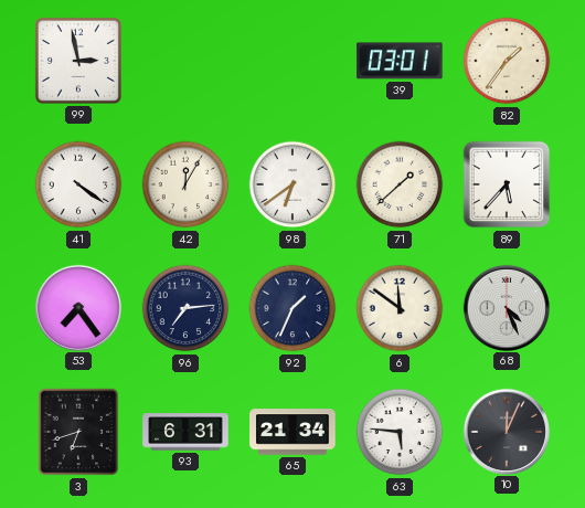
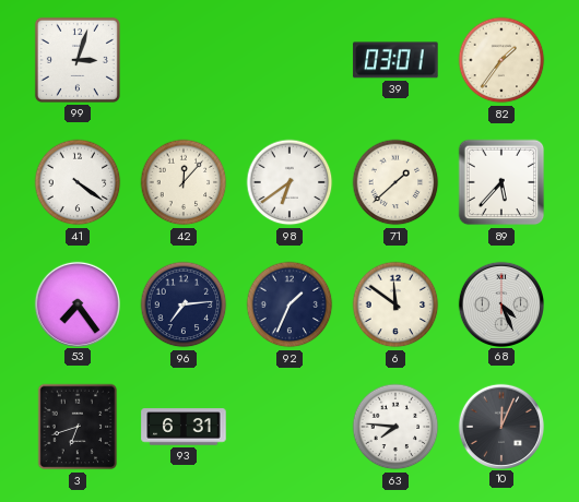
99: 2:58 -> 3:03
42: 12:05 -> 12:07
65: 21:34 -> none
63: 5:46 -> 7:46
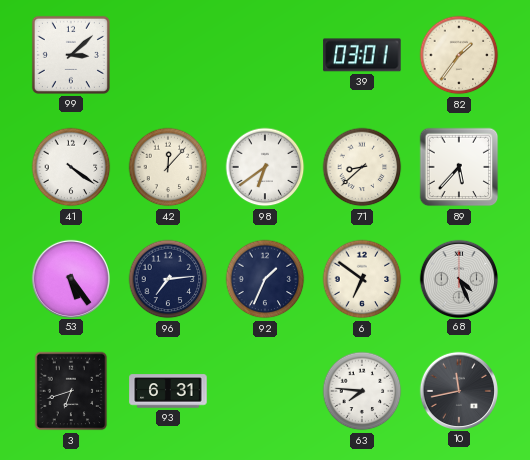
99: 3:03 -> 3:08
71: 1:38 -> 8:38
53: 7:24 -> 5:24
6: 11:51 -> 6:51
10: 12:04 -> 11:43
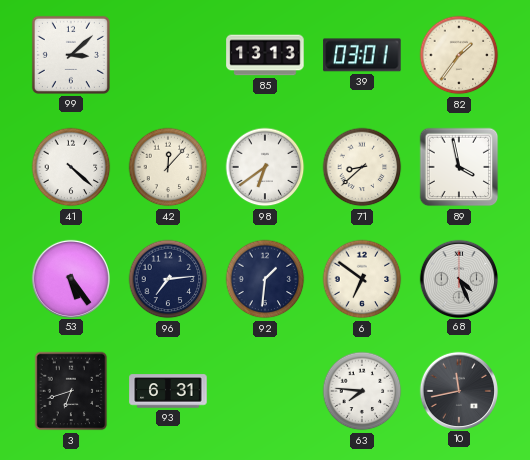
85: none -> 13:13
41: 4:21 -> 4:22
89: 5:37 -> 3:58
92: 1:34 -> 1:31
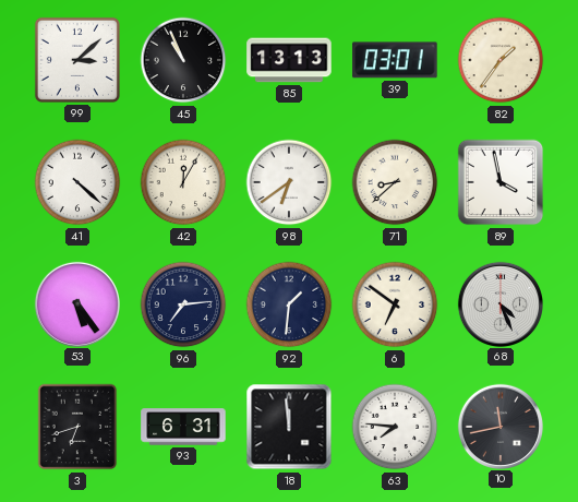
45: none -> 10:56
42: 12:07 -> 12:05
18: none -> 11:59
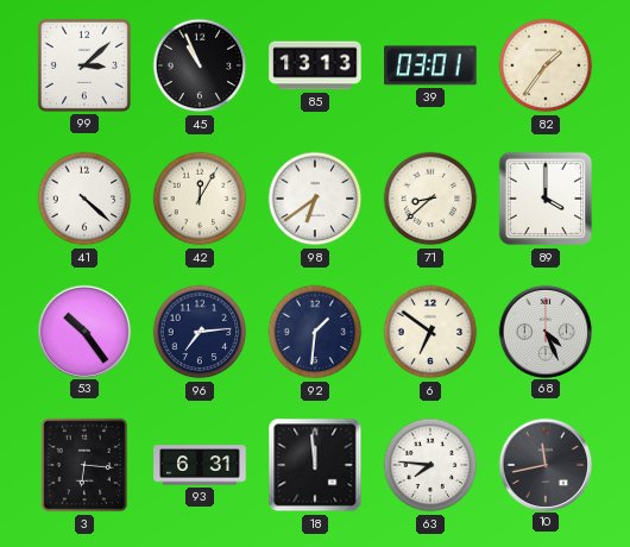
89: 3:58 -> 4:00
53: 5:24 -> 10:24
3: 6:42 -> 6:16
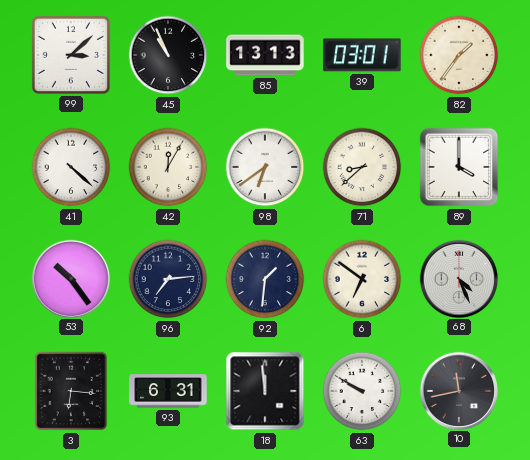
63: 7:46 -> 9:50
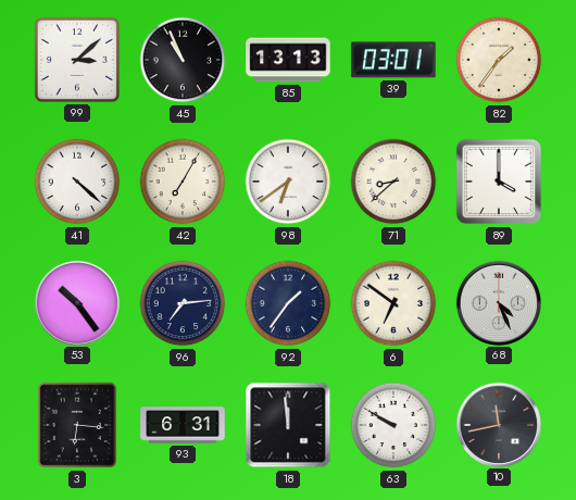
42: 12:05 -> 7:05
92: 1:31 -> 1:36
